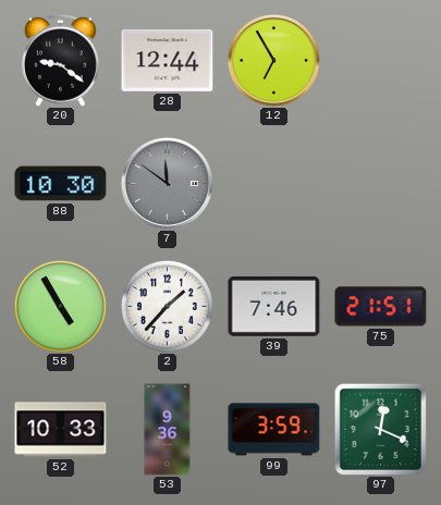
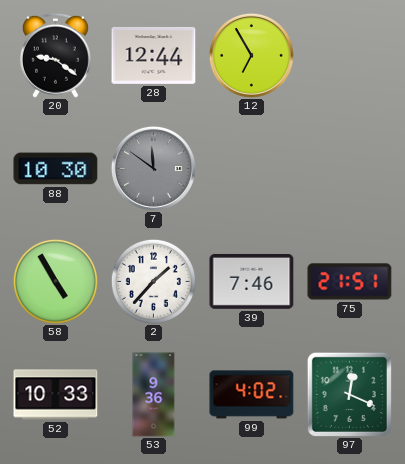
99: 3:59 -> 4:02
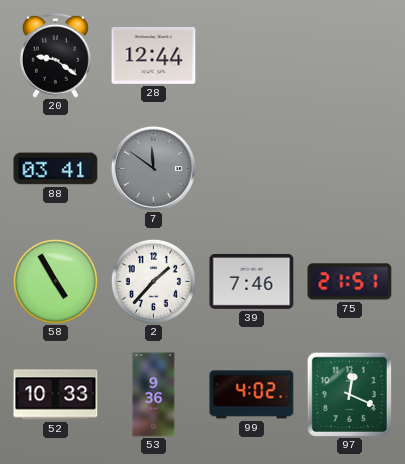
12: 6:55 -> none
88: 10:30 -> 03:41
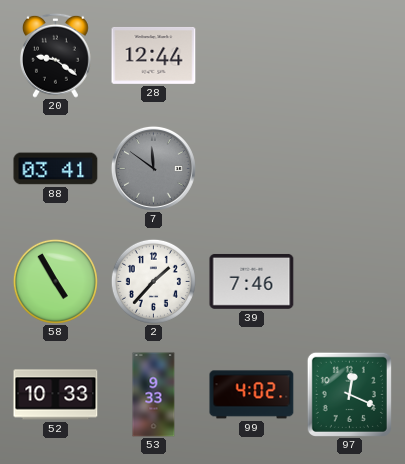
75: 21:51 -> none
53: 9:36 -> 9:33
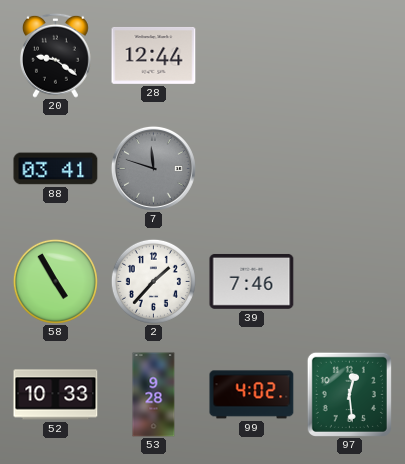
7: 11:51 -> 11:48
53: 9:33 -> 9:28
97: 12:19 -> 12:29
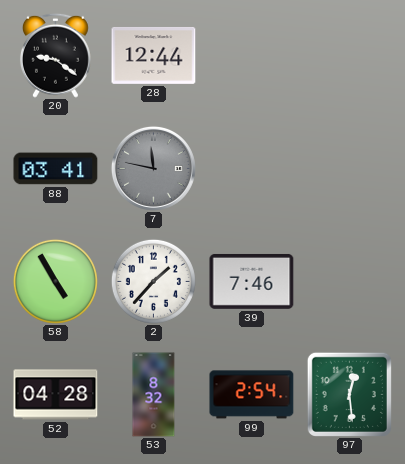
7: 11:48 -> 11:47
52: 10:33 -> 04:28
53: 9:28 -> 8:32
99: 4:02 -> 2:54
